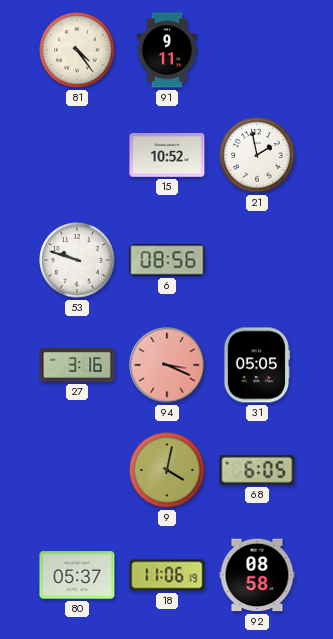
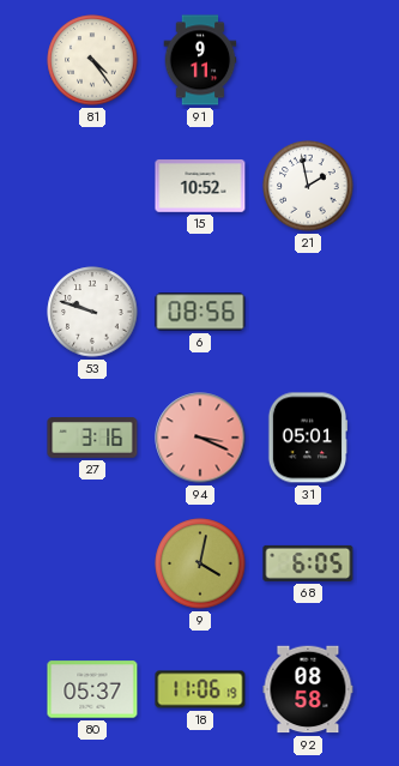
31: 05:05 -> 05:01
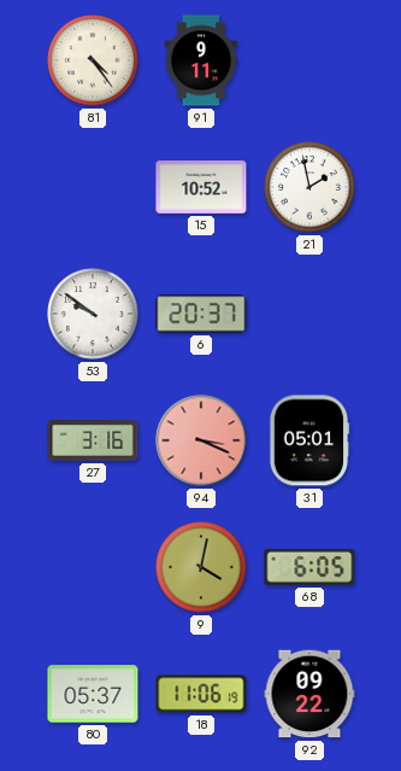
53: 9:48 -> 9:51
6: 08:56 -> 20:37
92: 08:58 -> 09:22
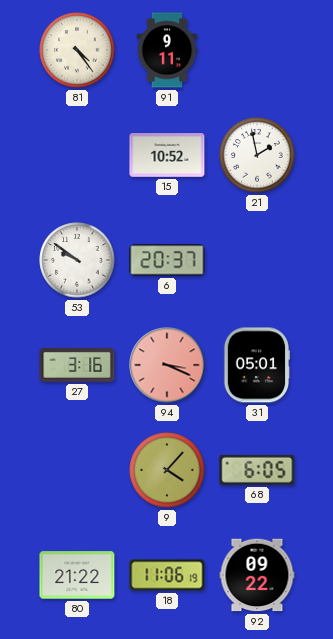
9: 4:02 -> 4:07
80: 05:37 -> 21:22
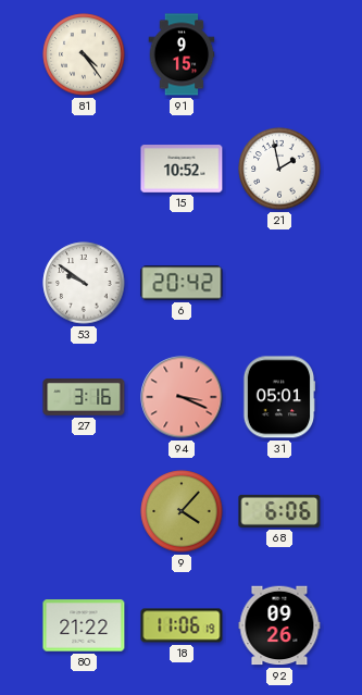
91: 9:11 -> 9:15
6: 20:37 -> 20:42
68: 6:05 -> 6:06
92: 09:22 -> 09:26
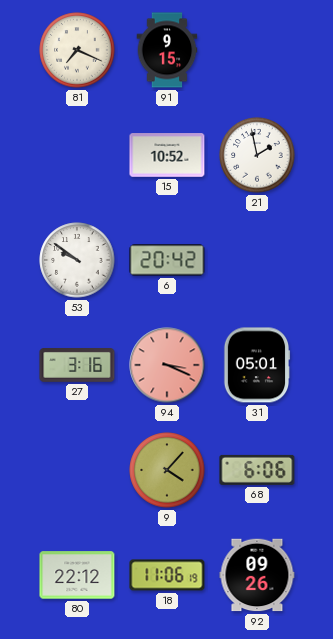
81: 4:24 -> 7:19
80: 21:22 -> 22:12
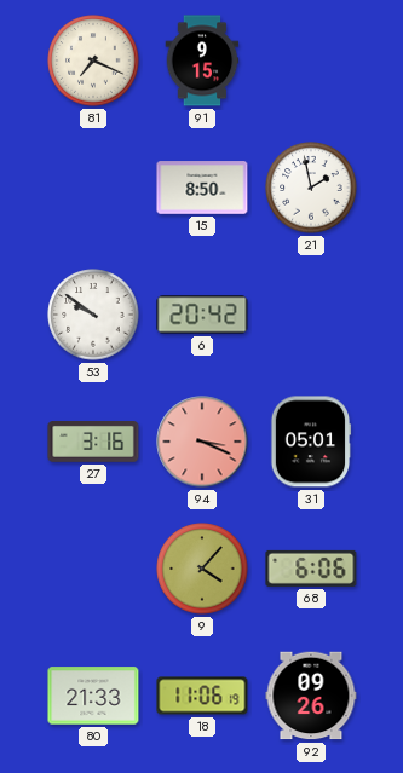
15: 10:52 -> 8:50
80: 22:12 -> 21:33
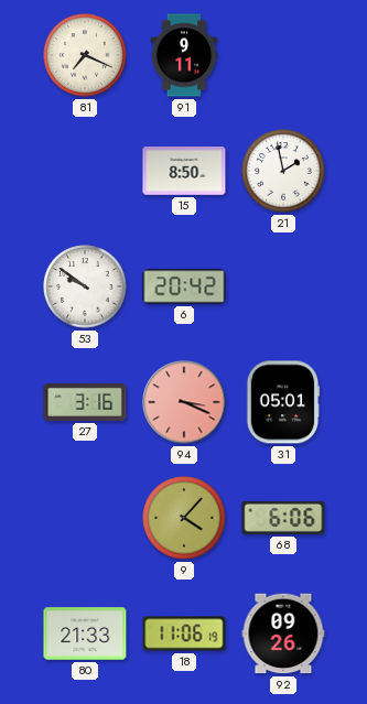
91: 9:15 -> 9:11
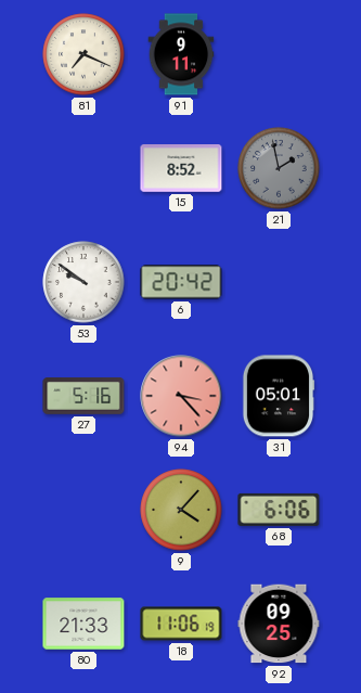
15: 8:50 -> 8:52
21 dial: white -> grey
27: 3:16 -> 5:16
94: 3:19 -> 3:23
92: 09:26 -> 09:25
